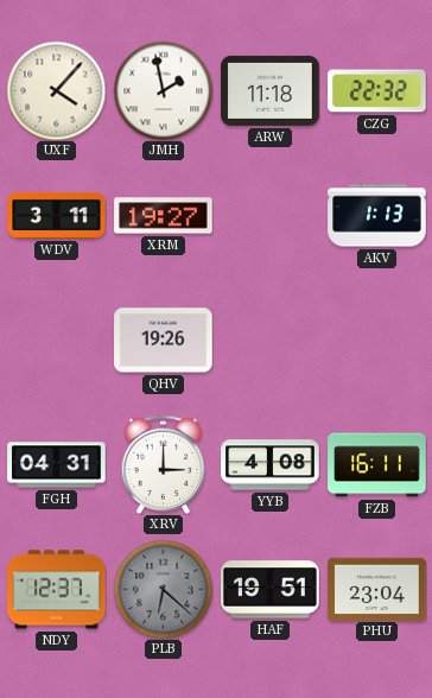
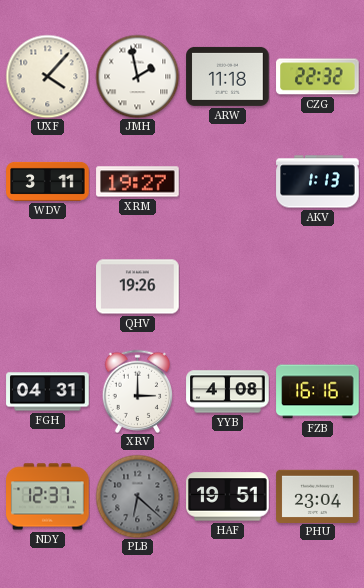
FZB: 16:11 -> 16:16
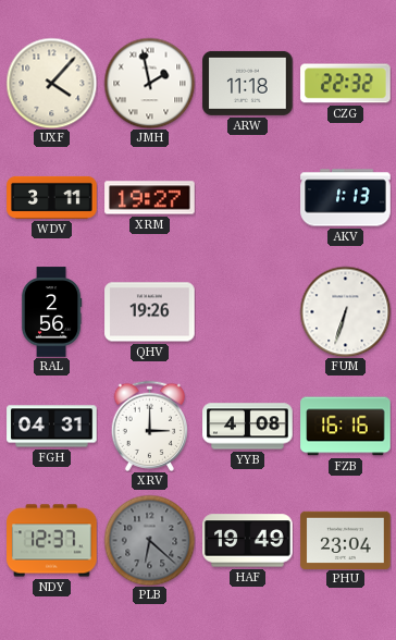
RAL: none -> 2:56
FUM: none -> 6:33
HAF: 19:51 -> 19:49
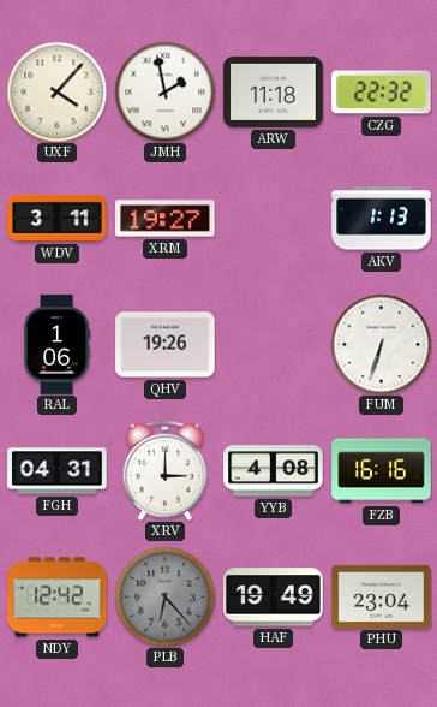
RAL: 2:56 -> 1:06
NDY: 12:37 -> 12:42
PLB: 6:22 -> 6:23
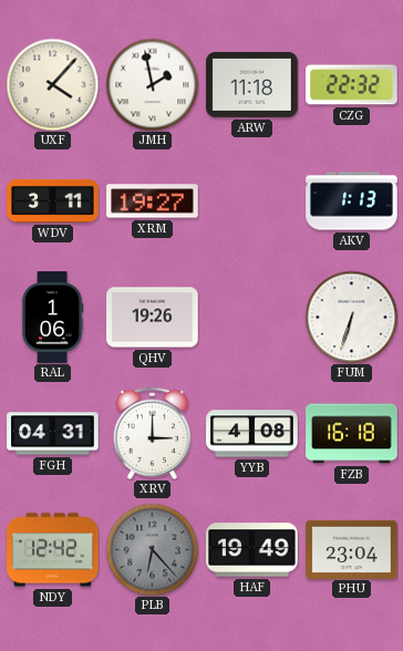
FZB: 16:16 -> 16:18
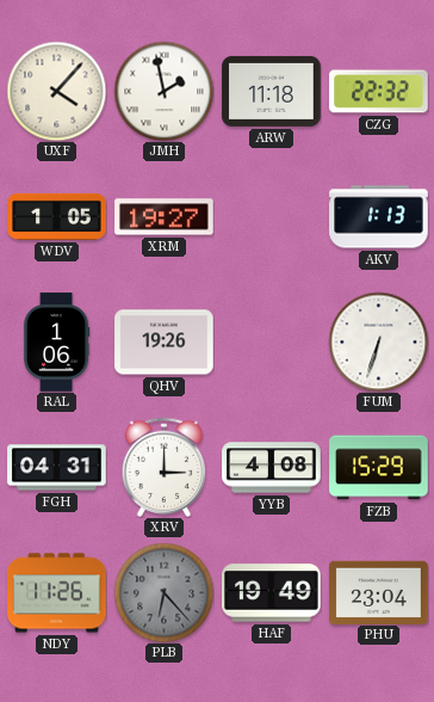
WDV: 3:11 -> 1:05
FZB: 16:18 -> 15:29
NDY: 12:42 -> 11:26
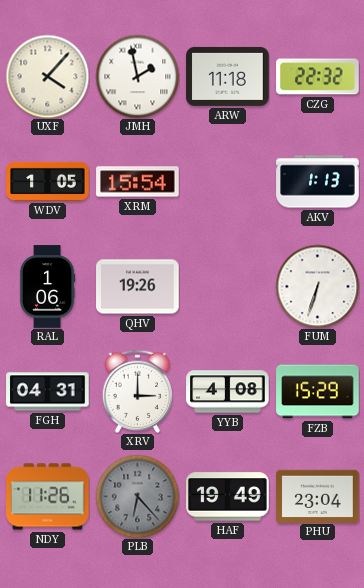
XRM: 19:27 -> 15:54
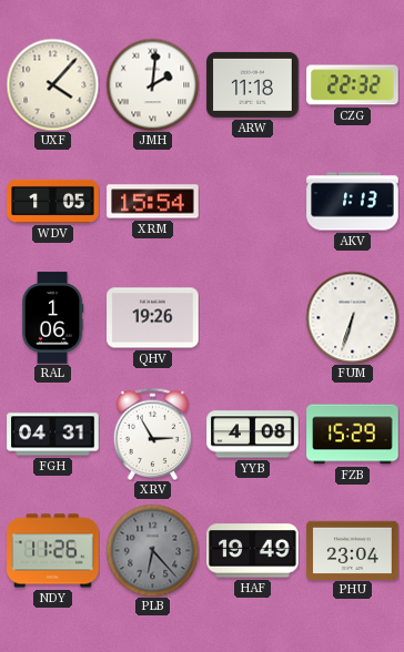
JMH: 1:58 -> 2:01
XRV: 3:00 -> 2:55
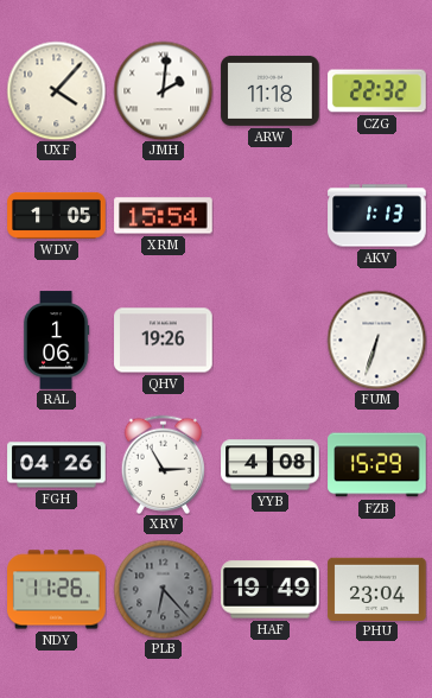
FGH: 04:31 -> 04:26
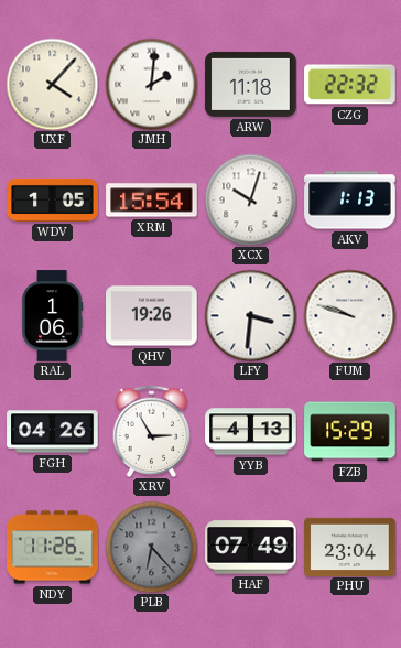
XCX: none -> 10:03
LFY: none -> 3:31
FUM: 6:33 -> 9:48
YYB: 4:08 -> 4:13
HAF: 19:49 -> 07:49
